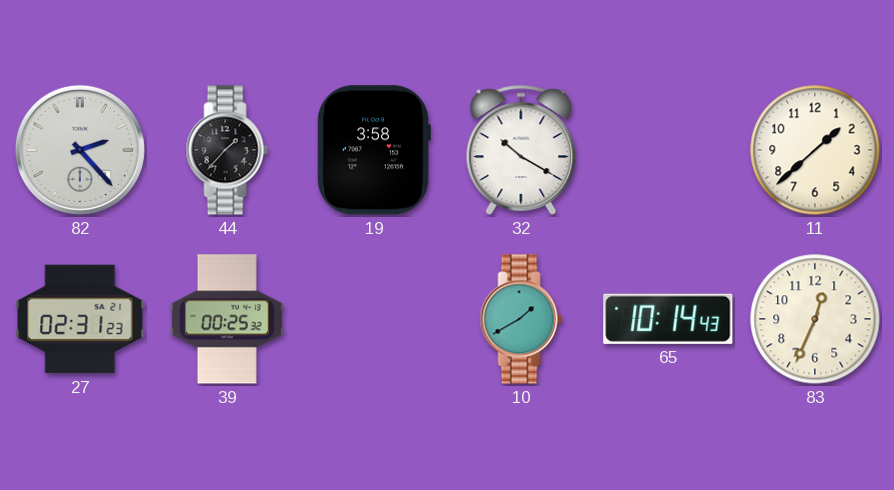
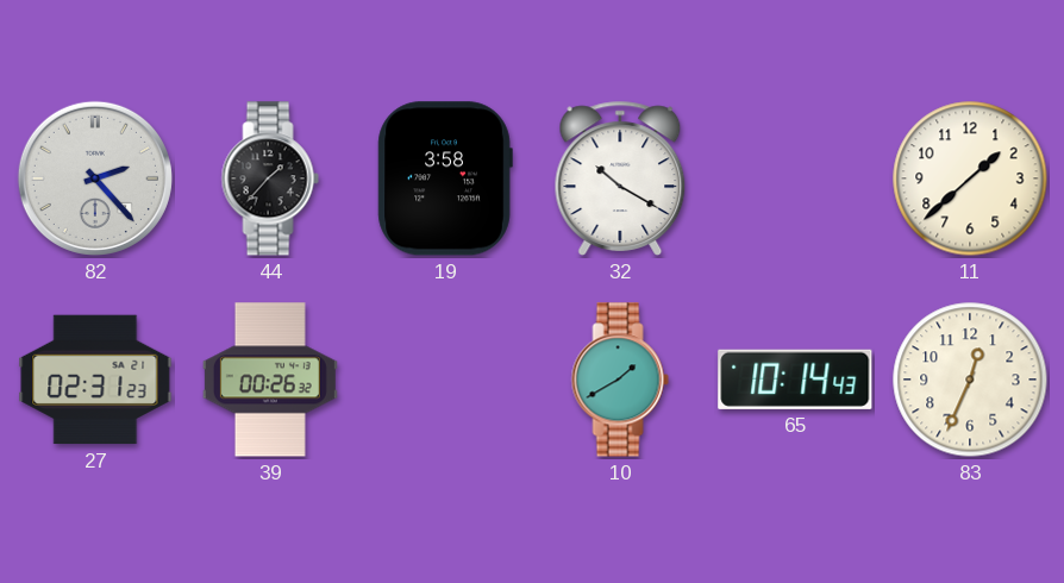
39: 00:25 -> 00:26
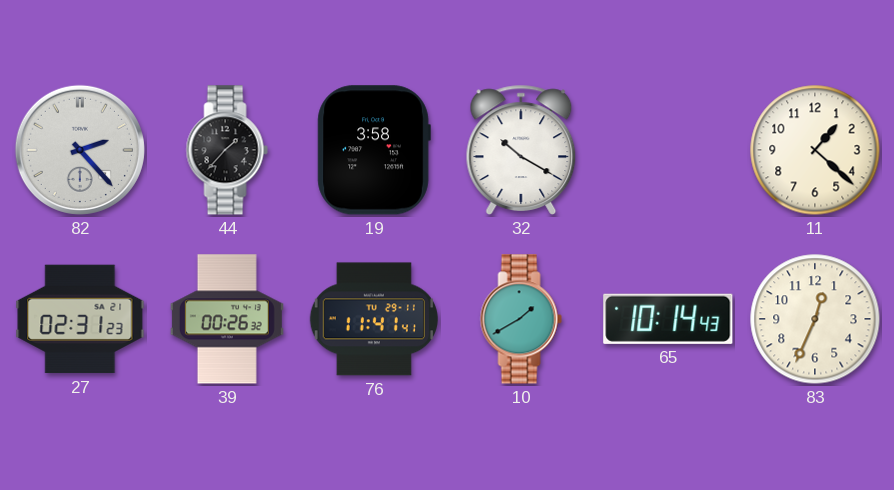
11: 1:38 -> 1:22
76: none -> 11:41
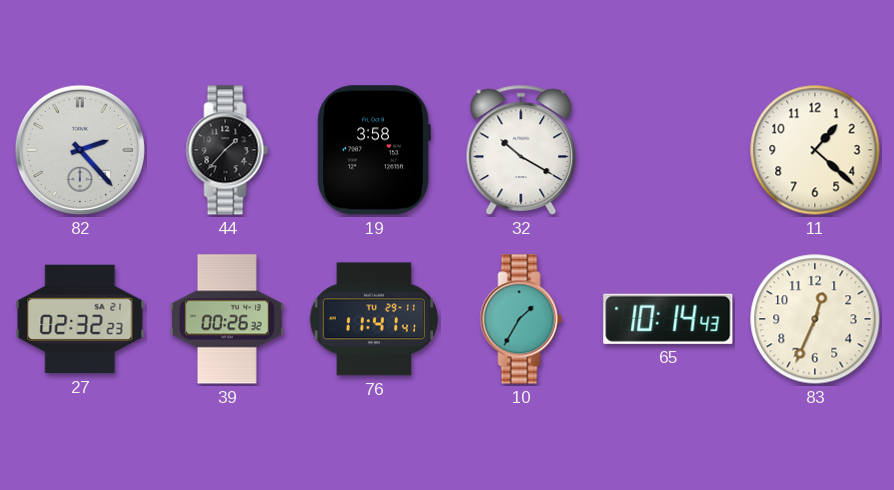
27: 02:31 -> 02:32
10: 1:40 -> 1:35
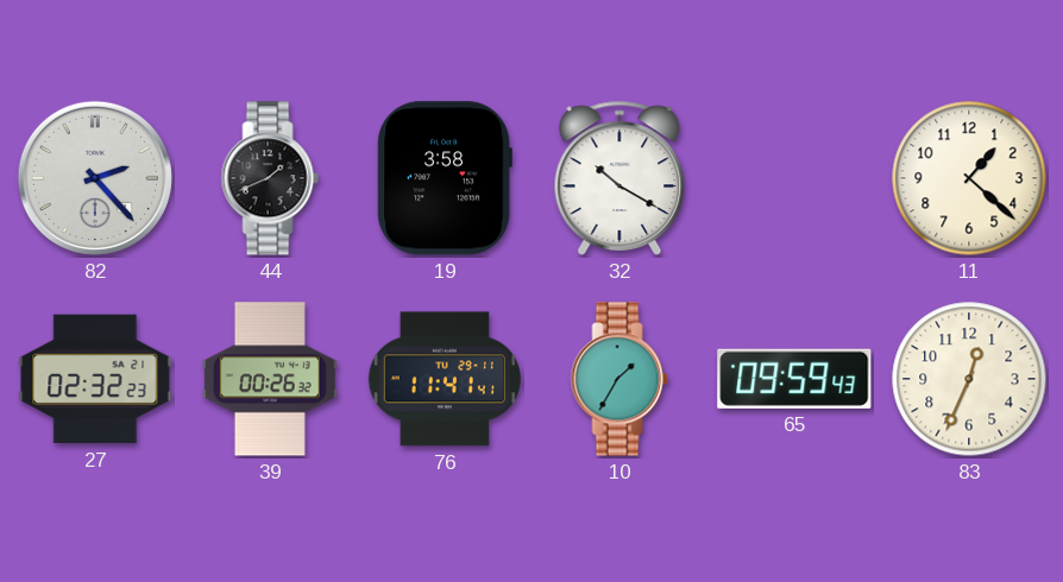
44: 1:37 -> 1:41
65: 10:14 -> 09:59
